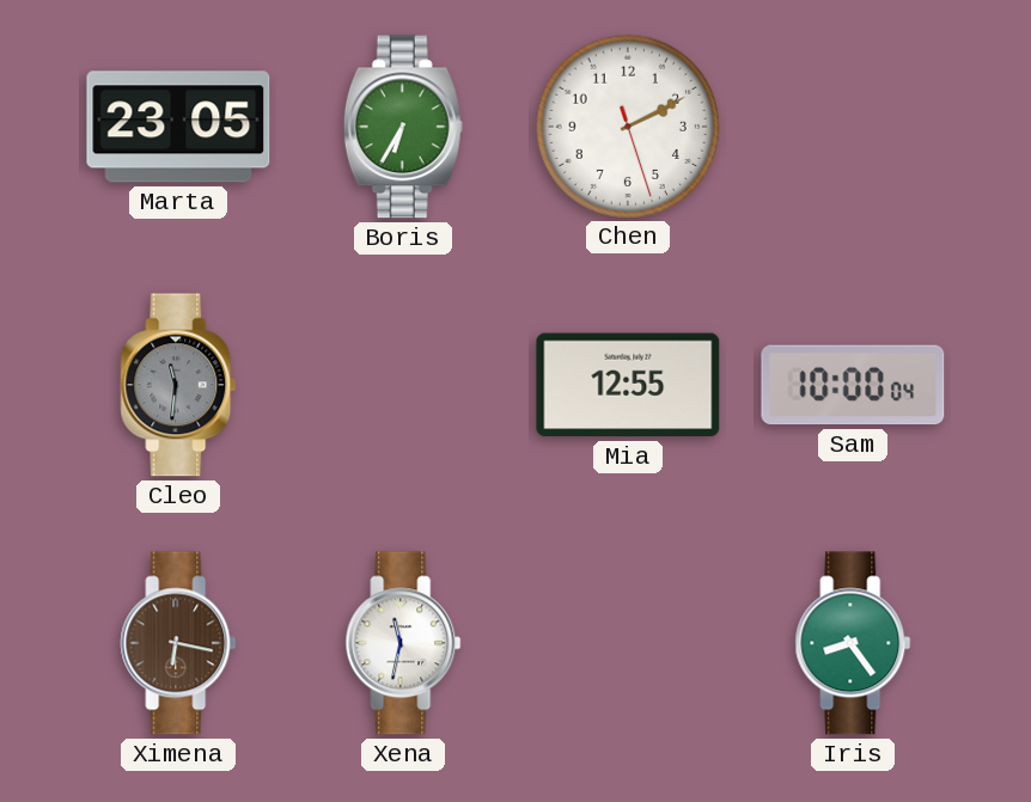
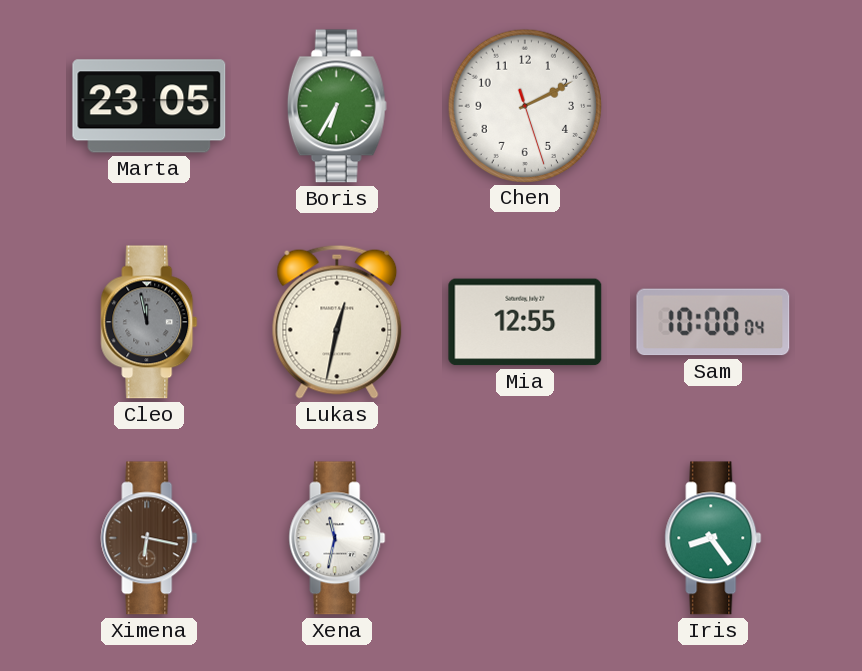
Cleo: 11:31 -> 11:58
Lukas: none -> 12:32
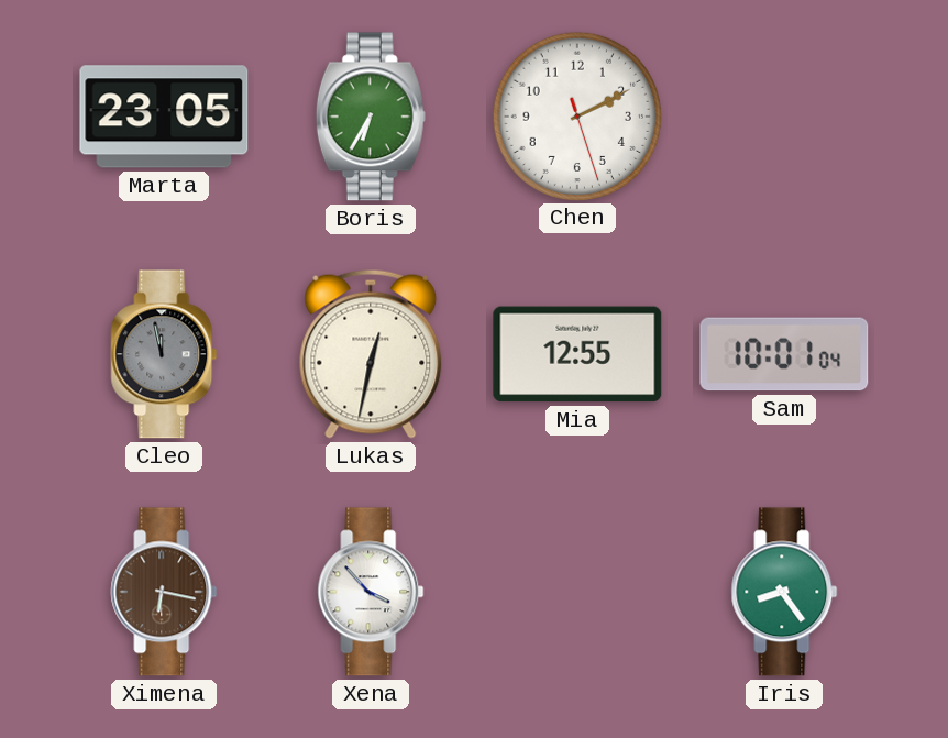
Sam: 10:00 -> 10:01
Xena: 11:32 -> 3:53
